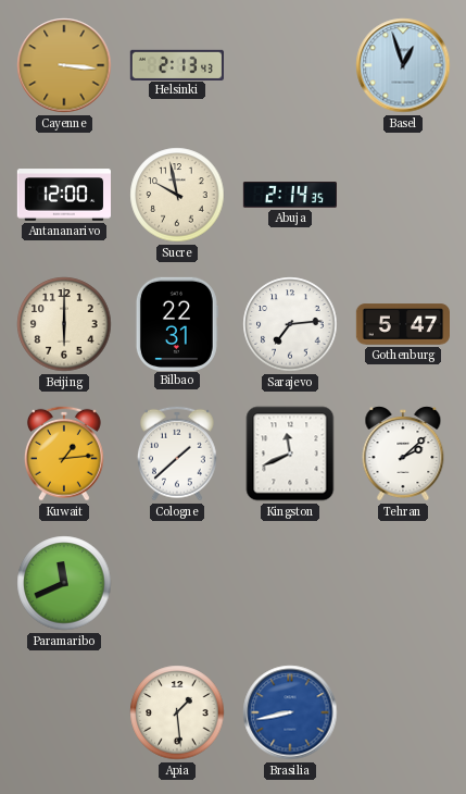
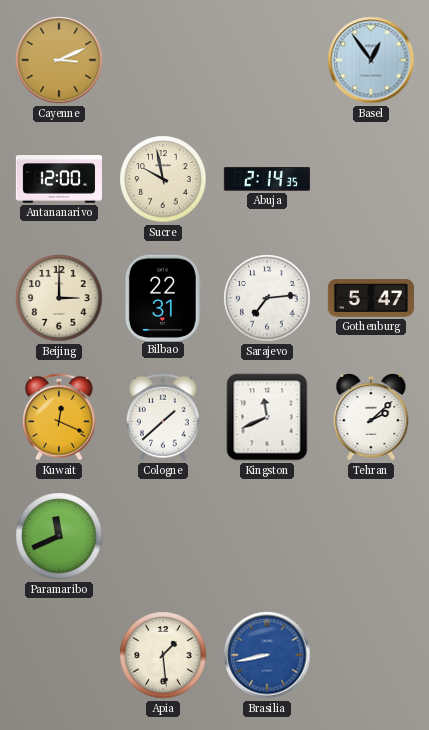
Cayenne: 3:16 -> 3:11
Helsinki: 2:13 -> none
Basel: 12:57 -> 12:54
Beijing: 6:00 -> 3:00
Kuwait: 1:14 -> 12:19
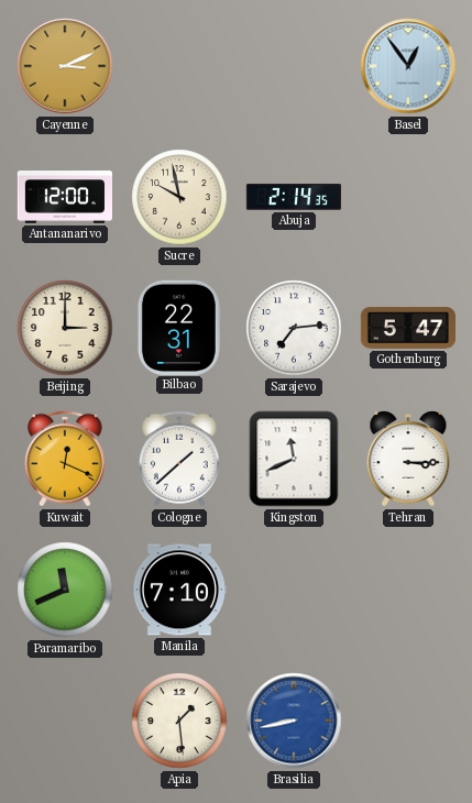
Tehran: 2:08 -> 3:15
Manila: none -> 7:10
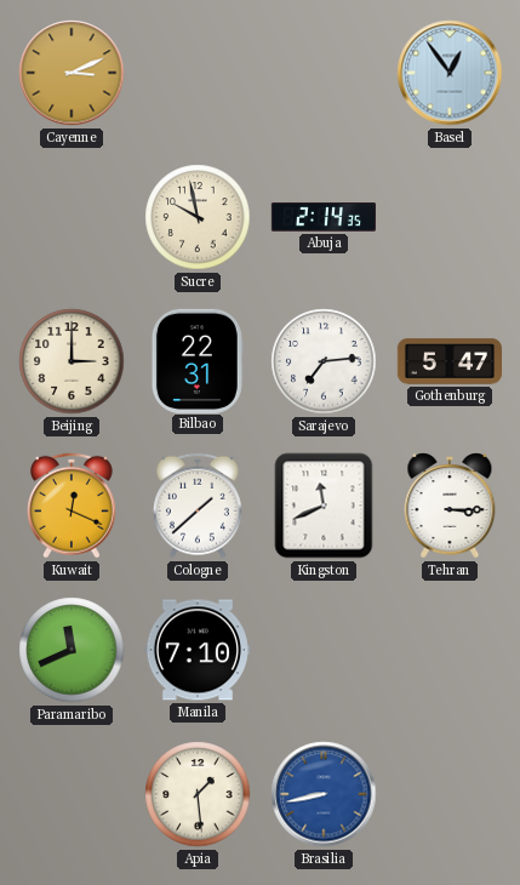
Antananarivo: 12:00 -> none
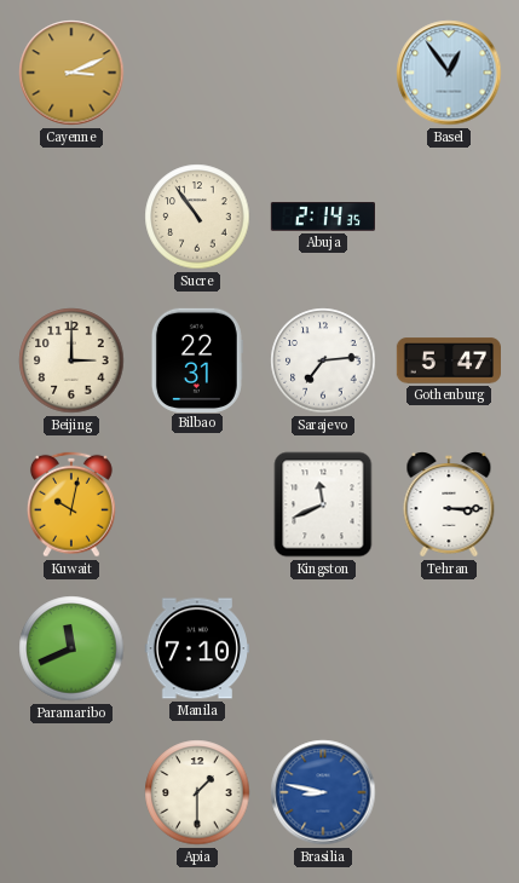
Sucre: 9:58 -> 10:54
Kuwait: 12:19 -> 10:02
Cologne: 1:38 -> none
Apia: 1:29 -> 1:30
Brasilia: 8:43 -> 8:47
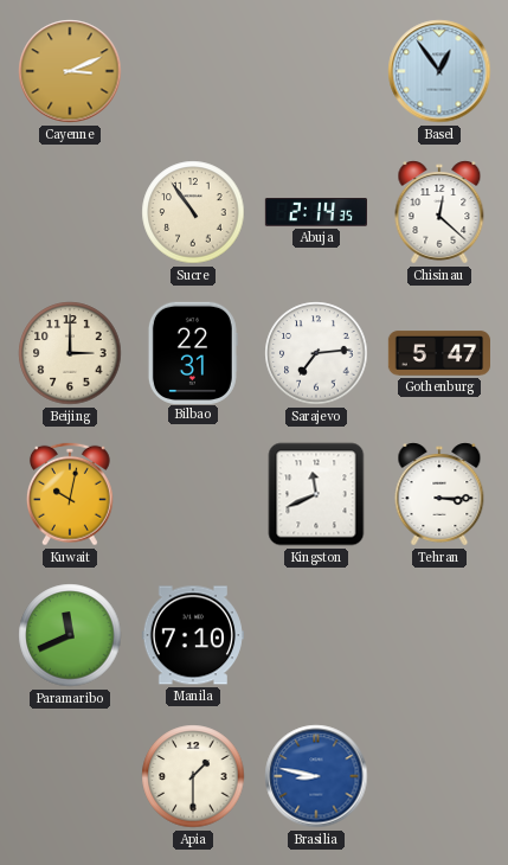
Chisinau: none -> 12:22
